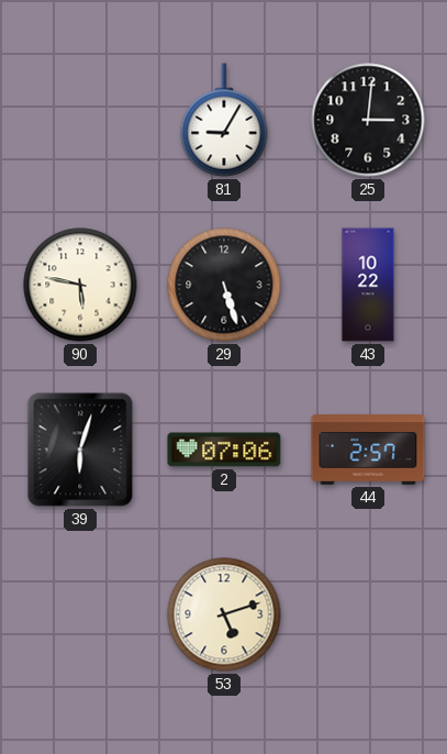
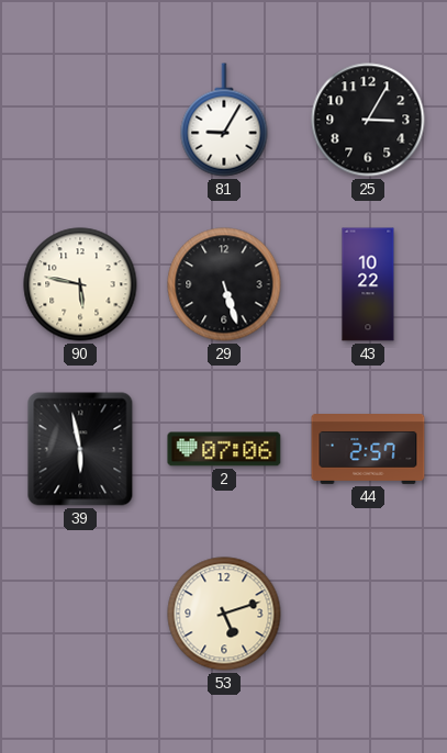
25: 3:01 -> 3:05
39: 6:03 -> 5:58
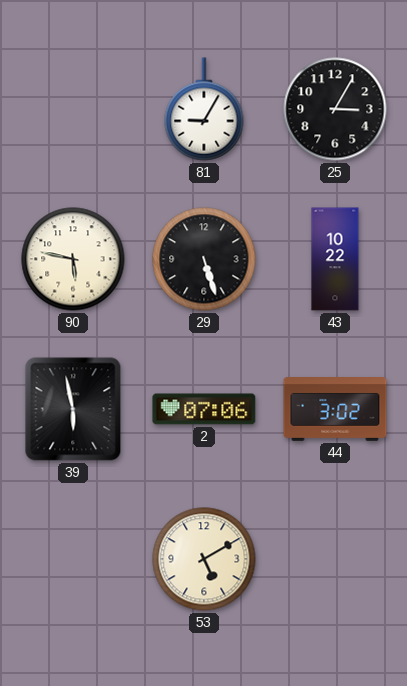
44: 2:57 -> 3:02
53: 5:12 -> 5:10
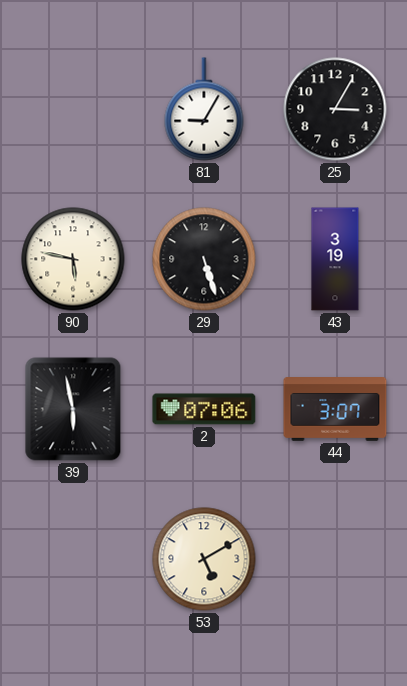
43: 10:22 -> 3:19
44: 3:02 -> 3:07
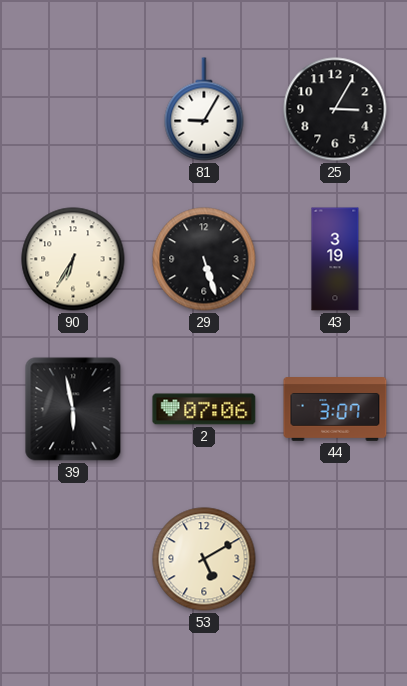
90: 5:47 -> 6:35
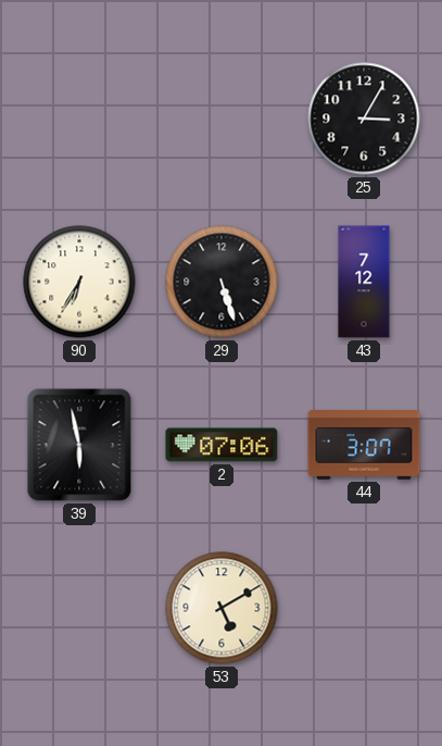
81: 9:05 -> none
43: 3:19 -> 7:12
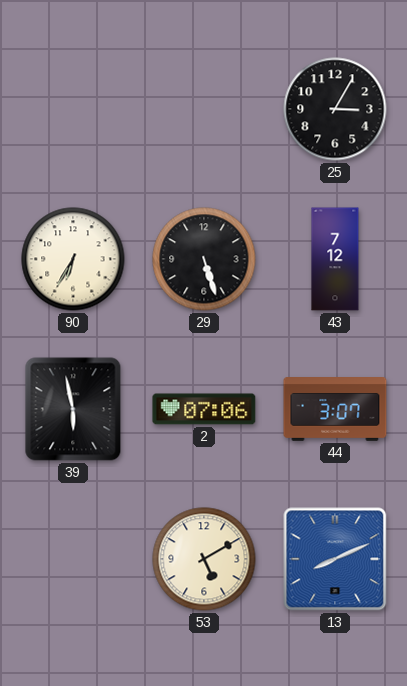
13: none -> 8:11
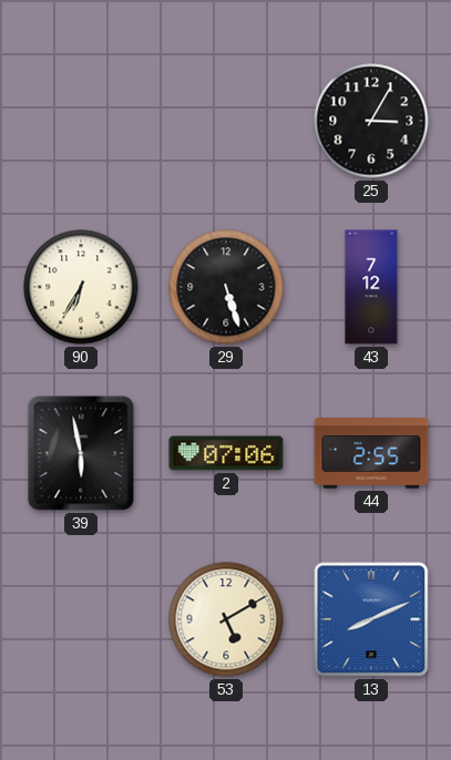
44: 3:07 -> 2:55
